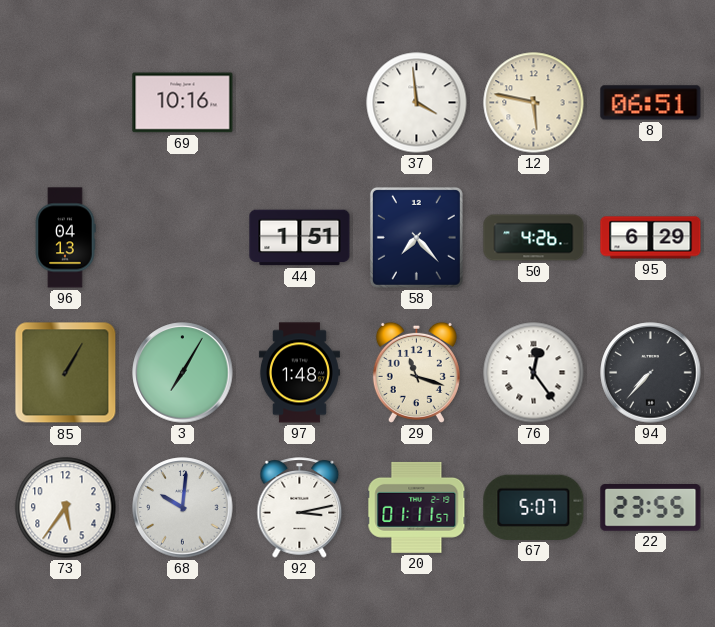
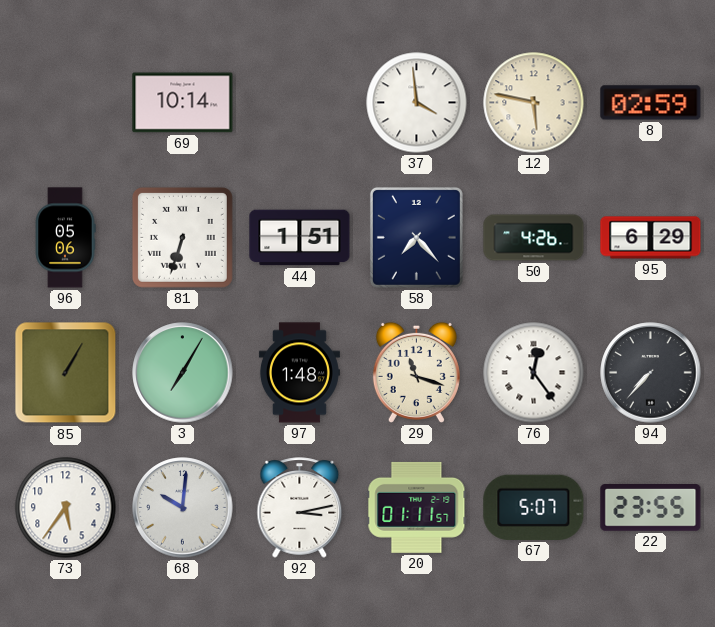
69: 10:16 -> 10:14
8: 06:51 -> 02:59
96: 04:13 -> 05:06
81: none -> 6:33
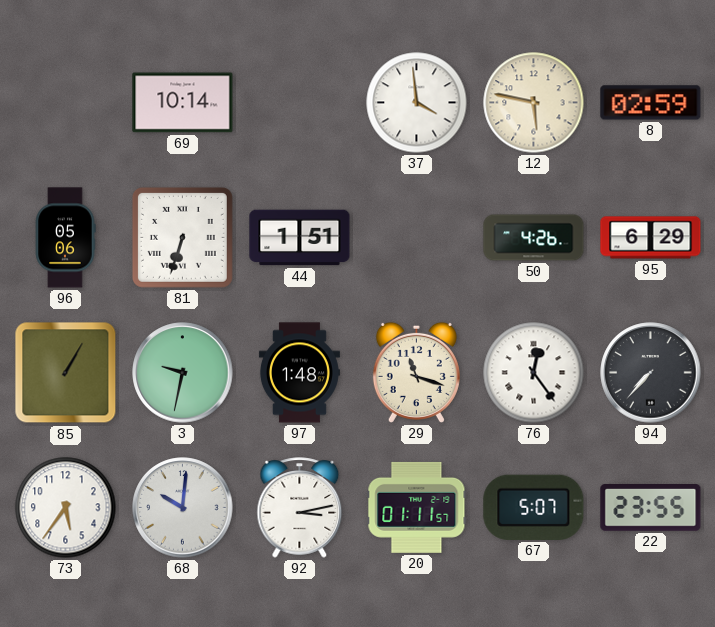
58: 7:23 -> none
3: 7:05 -> 9:32
